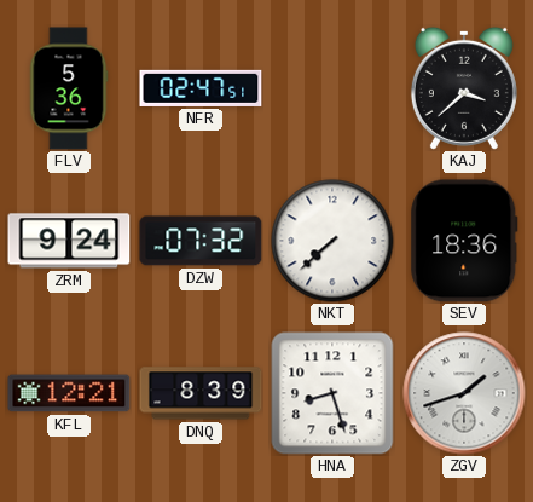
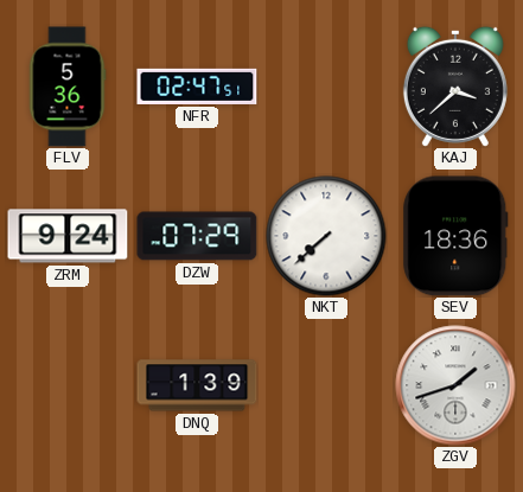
DZW: 07:32 -> 07:29
KFL: 12:21 -> none
DNQ: 8:39 -> 1:39
HNA: 8:27 -> none
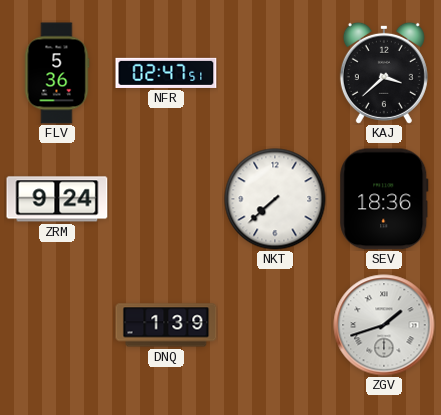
DZW: 07:29 -> none
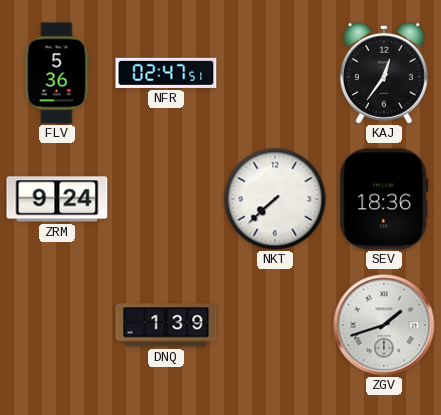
KAJ: 3:38 -> 12:36
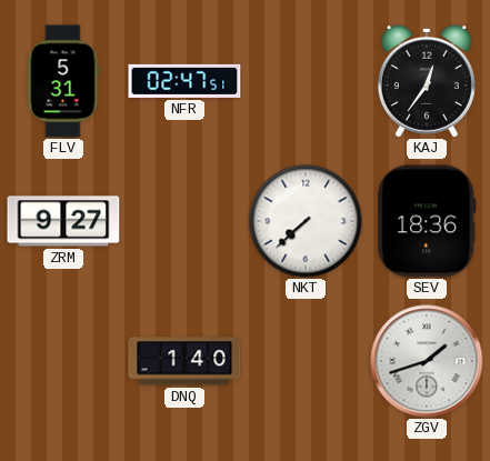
FLV: 5:36 -> 5:31
ZRM: 9:24 -> 9:27
DNQ: 1:39 -> 1:40
